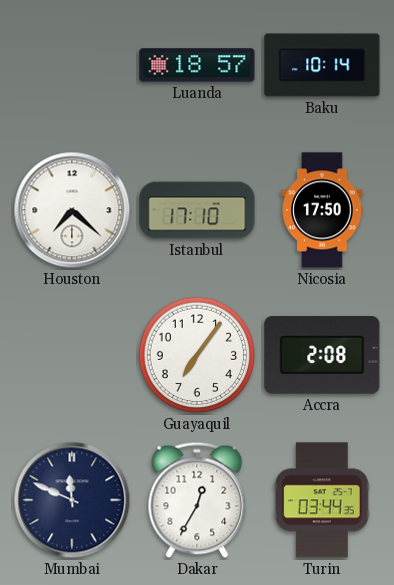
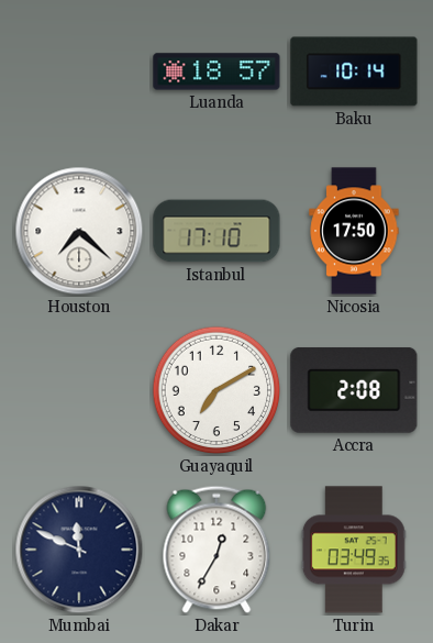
Guayaquil: 7:06 -> 7:10
Turin: 03:44 -> 03:49
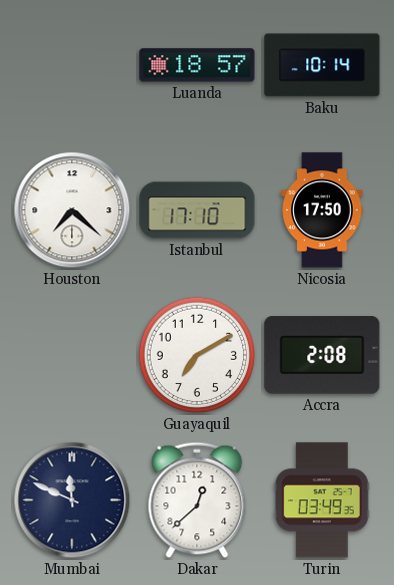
Dakar: 12:35 -> 12:38
